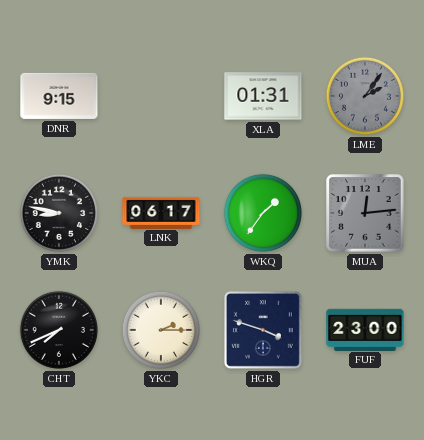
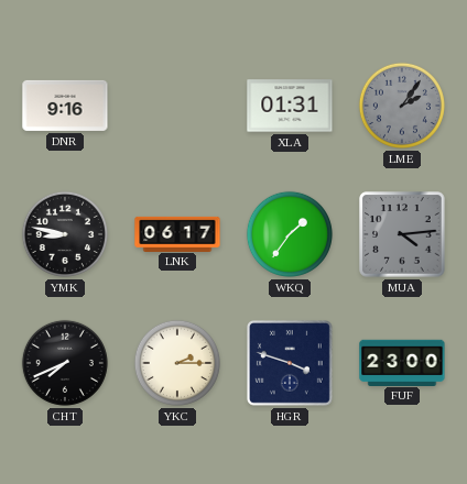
DNR: 9:15 -> 9:16
MUA: 12:14 -> 4:14
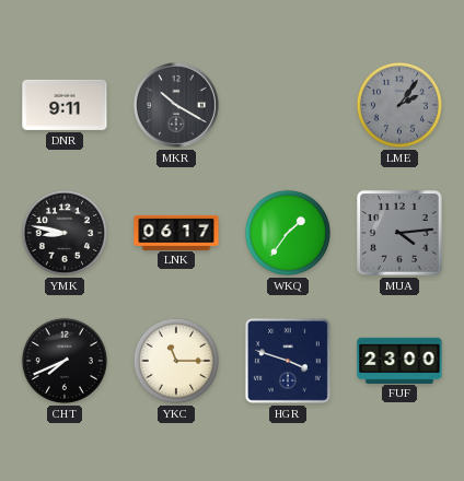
DNR: 9:16 -> 9:11
MKR: none -> 10:20
XLA: 01:31 -> none
YKC: 2:15 -> 11:15
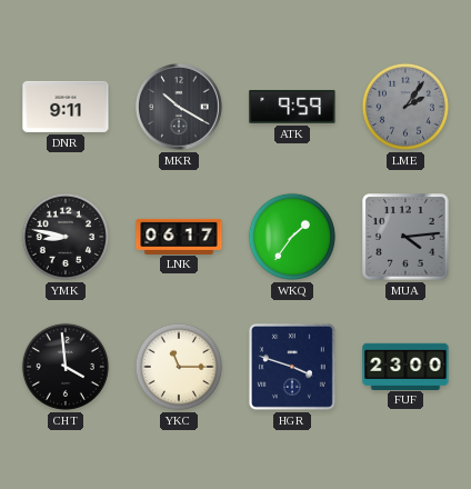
ATK: none -> 9:59
CHT: 7:41 -> 3:59
